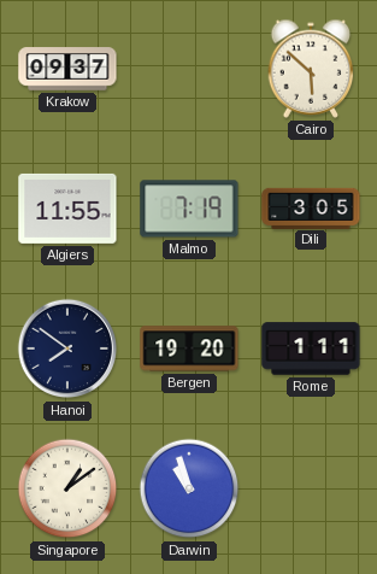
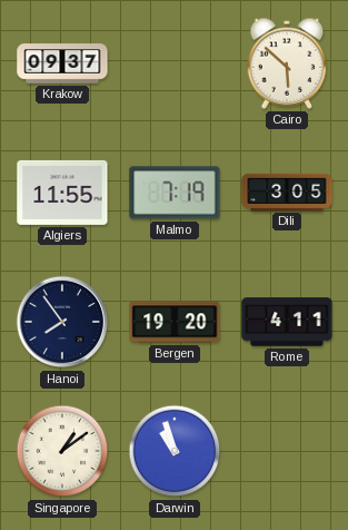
Hanoi: 7:51 -> 7:54
Rome: 1:11 -> 4:11
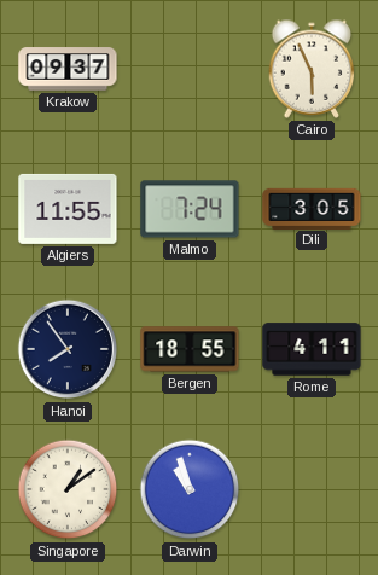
Cairo: 5:52 -> 5:56
Malmo: 7:19 -> 7:24
Bergen: 19:20 -> 18:55
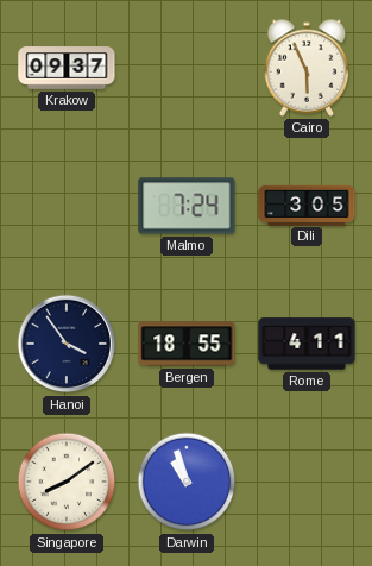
Algiers: 11:55 -> none
Hanoi: 7:54 -> 3:54
Singapore: 1:09 -> 8:09
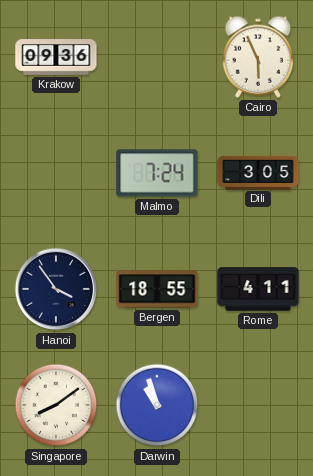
Krakow: 09:37 -> 09:36
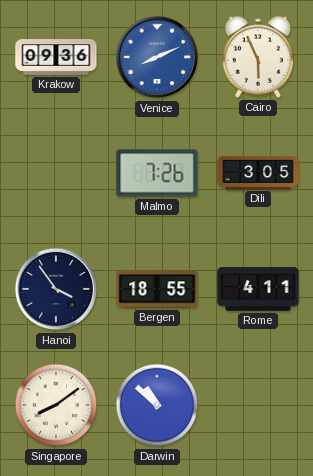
Venice: none -> 8:11
Malmo: 7:24 -> 7:26
Darwin: 10:57 -> 10:52
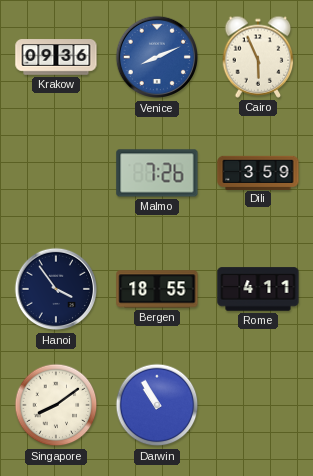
Dili: 3:05 -> 3:59
Darwin: 10:52 -> 10:55
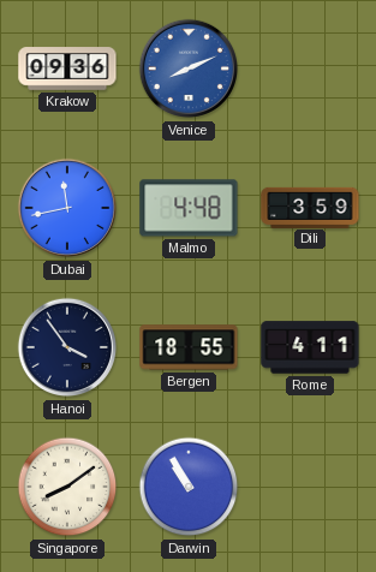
Cairo: 5:56 -> none
Dubai: none -> 11:43
Malmo: 7:26 -> 4:48
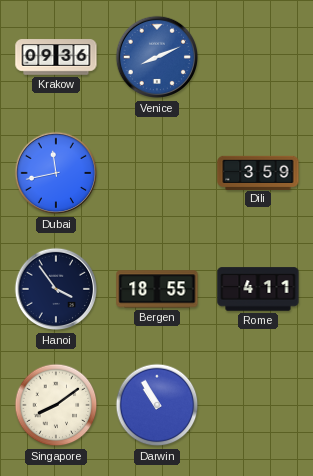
Malmo: 4:48 -> none
